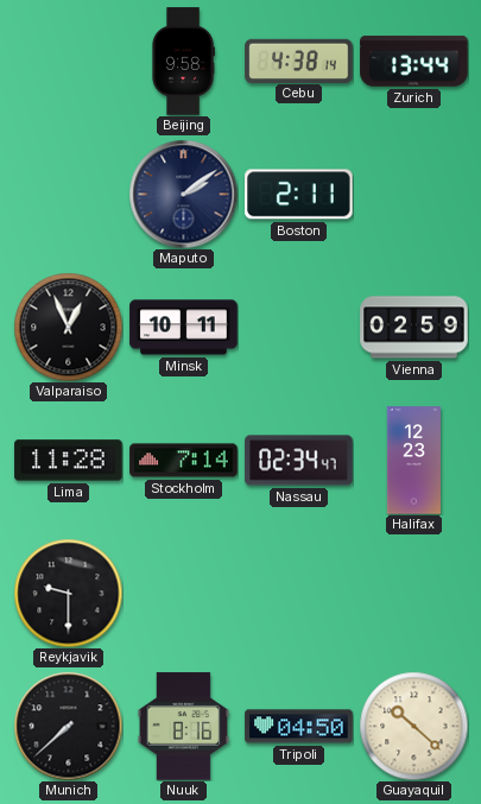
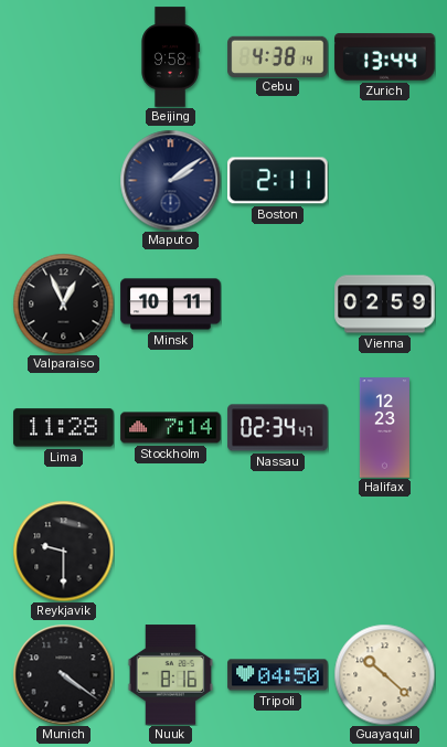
Munich: 7:38 -> 4:21
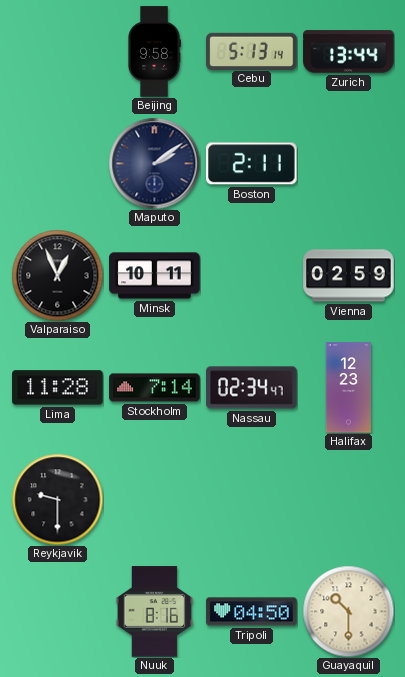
Cebu: 4:38 -> 5:13
Munich: 4:21 -> none
Guayaquil: 10:22 -> 10:30
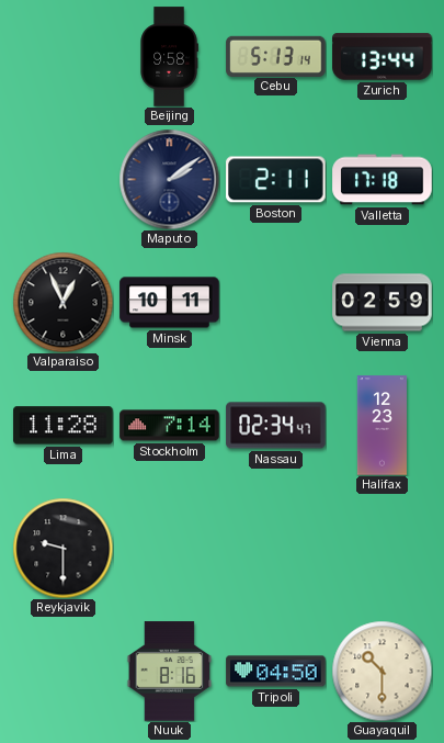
Valletta: none -> 17:18
